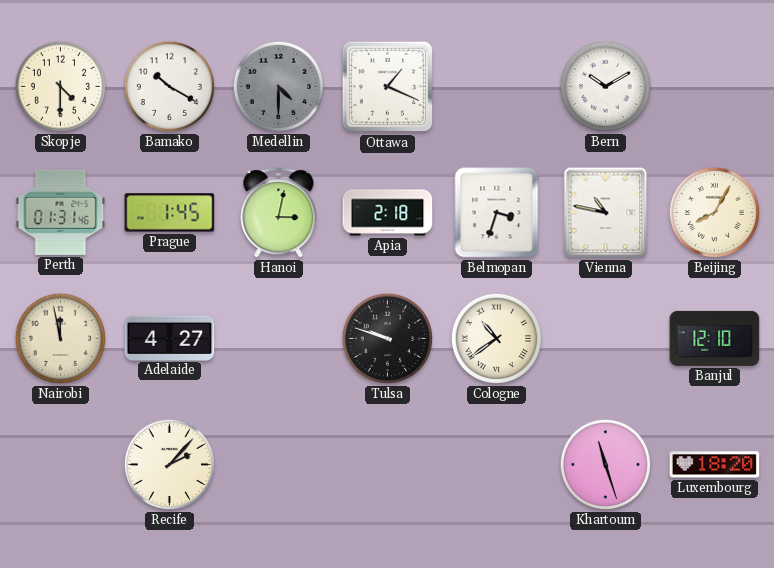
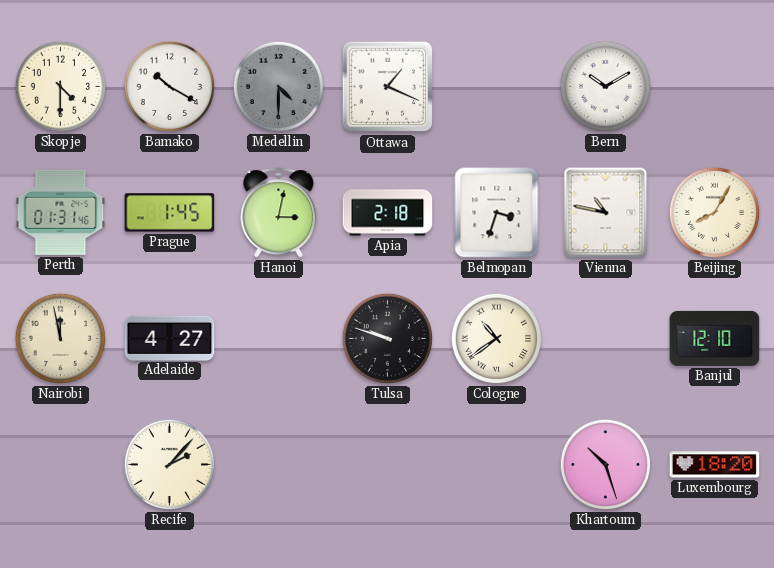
Khartoum: 11:27 -> 10:27
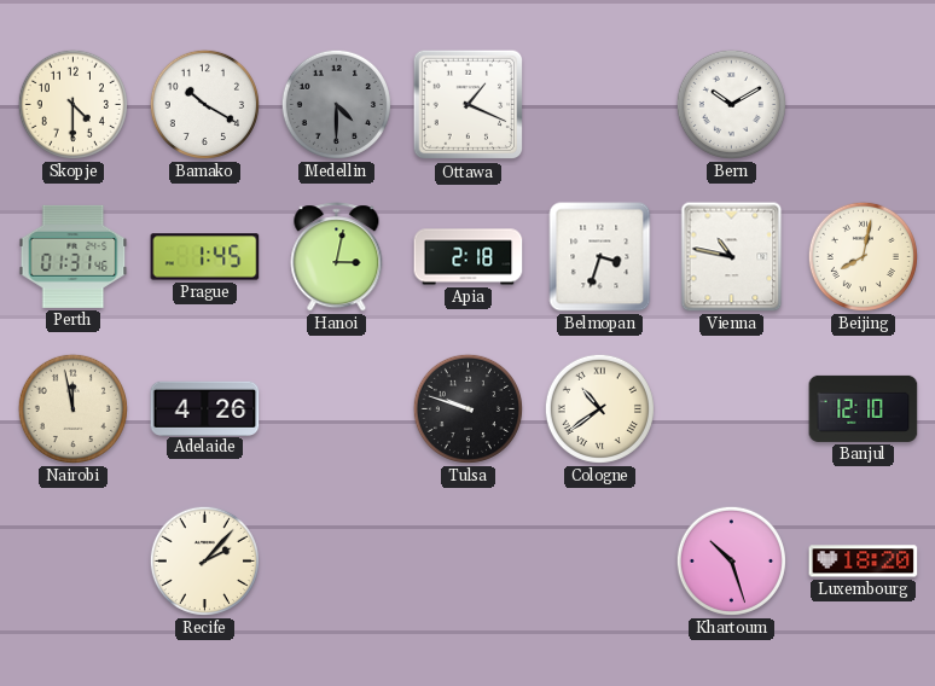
Beijing: 8:05 -> 8:02
Adelaide: 4:27 -> 4:26
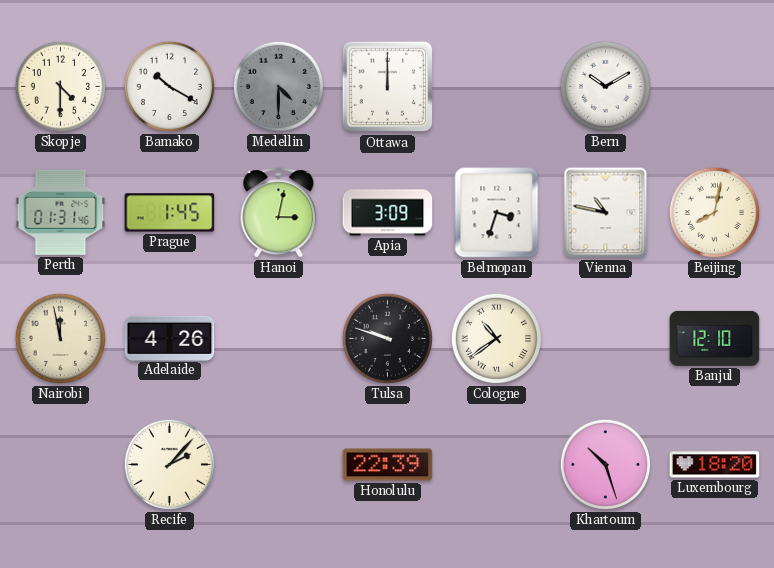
Ottawa: 1:19 -> 12:00
Apia: 2:18 -> 3:09
Honolulu: none -> 22:39
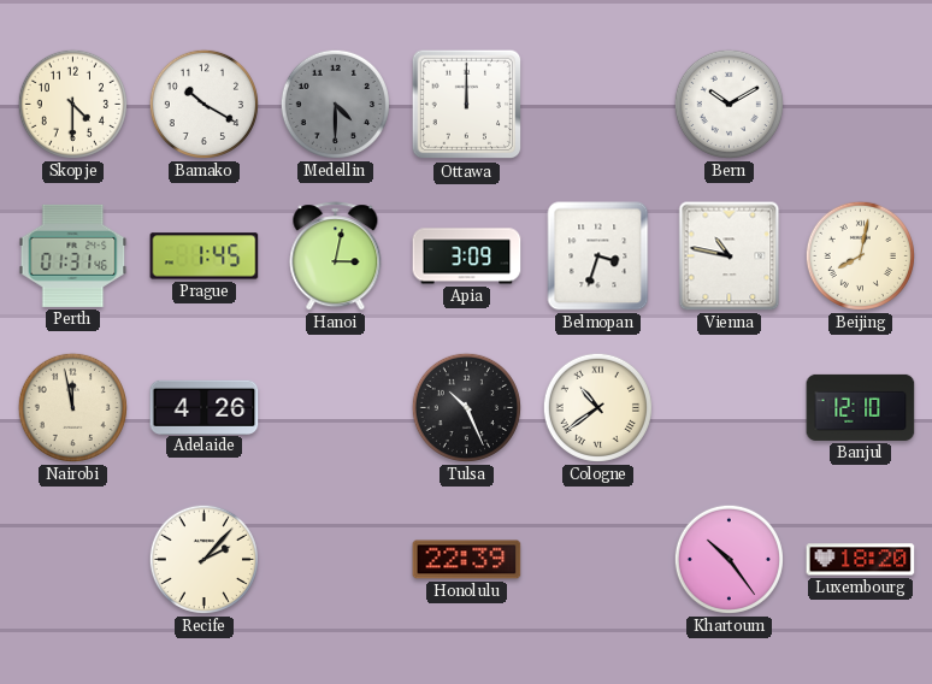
Tulsa: 9:48 -> 10:26
Khartoum: 10:27 -> 10:24
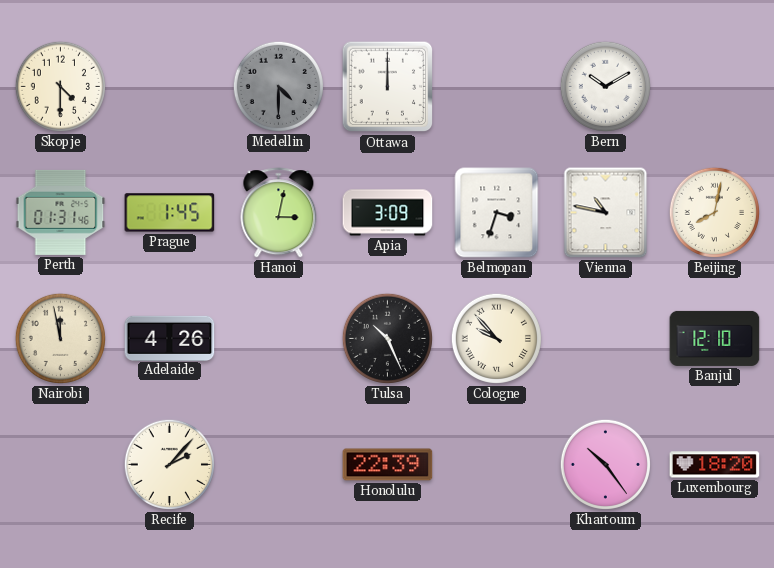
Bamako: 10:20 -> none
Cologne: 10:39 -> 9:53
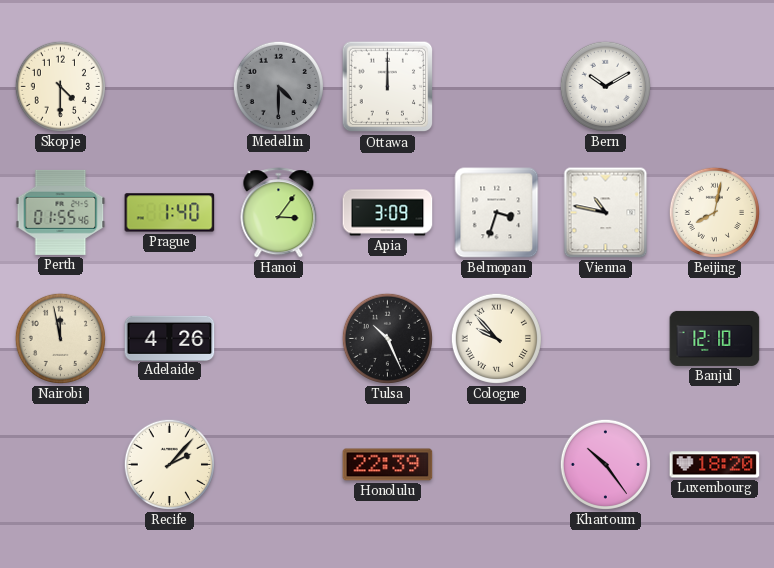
Perth: 01:31 -> 01:55
Prague: 1:45 -> 1:40
Hanoi: 3:02 -> 3:06
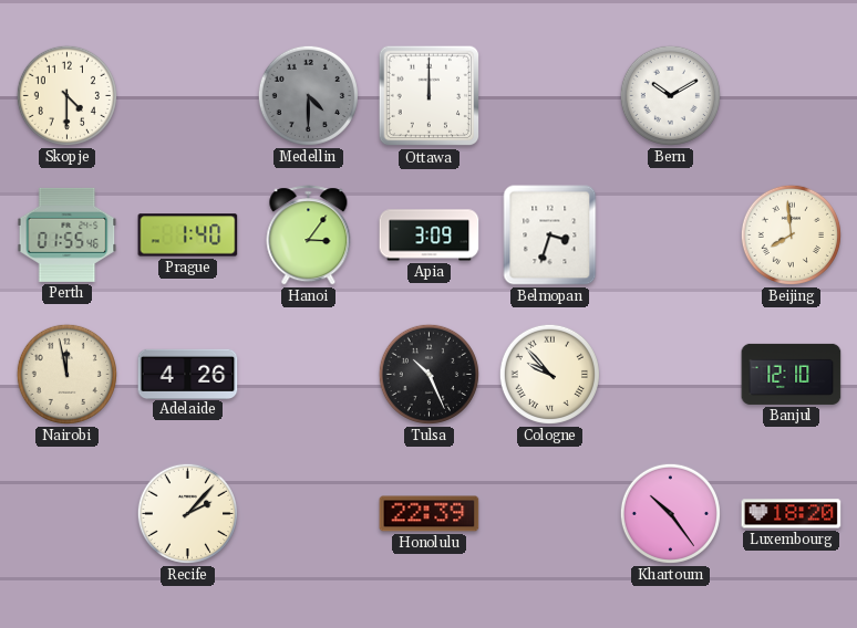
Vienna: 10:47 -> none
Beijing: 8:02 -> 7:59
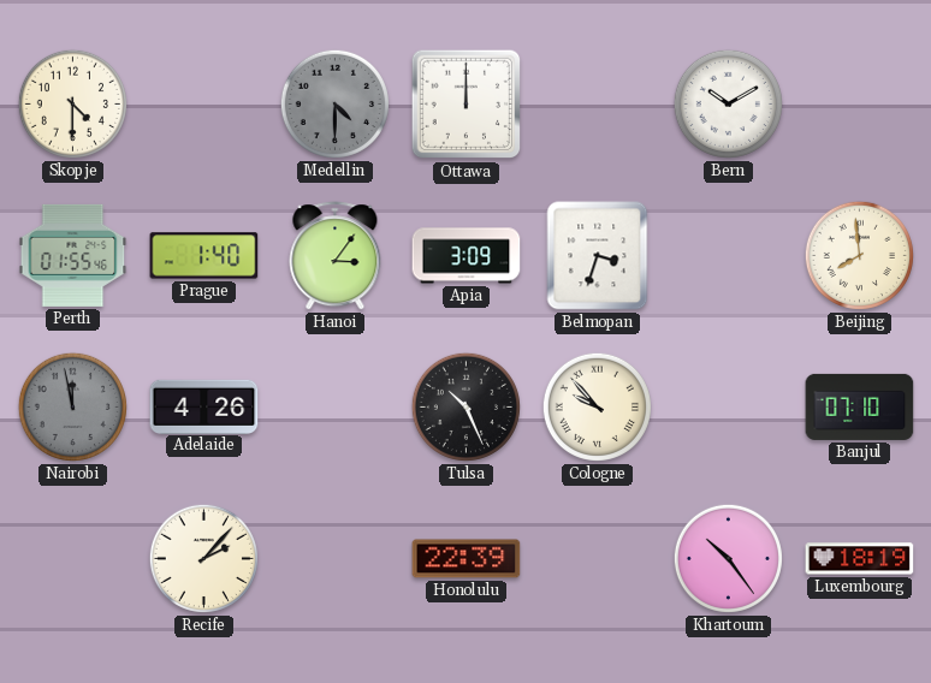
Nairobi dial: cream -> grey
Banjul: 12:10 -> 07:10
Luxembourg: 18:20 -> 18:19
